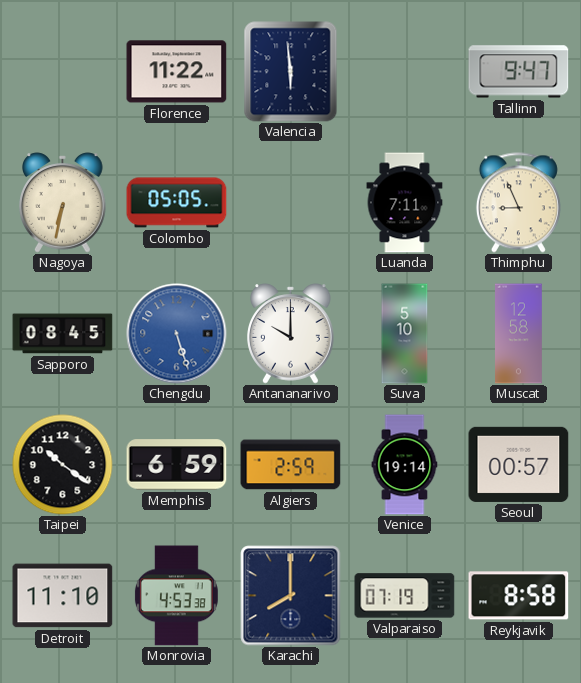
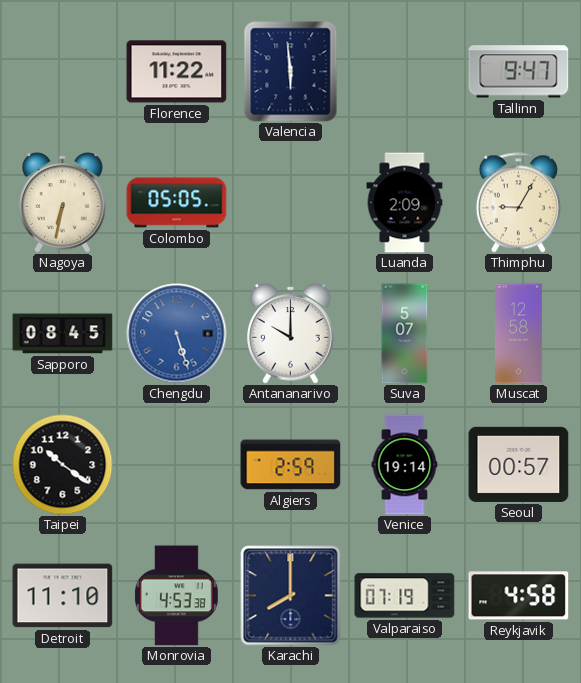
Luanda: 7:11 -> 2:09
Thimphu: 8:56 -> 9:05
Suva: 5:10 -> 5:07
Memphis: 6:59 -> none
Reykjavik: 8:58 -> 4:58
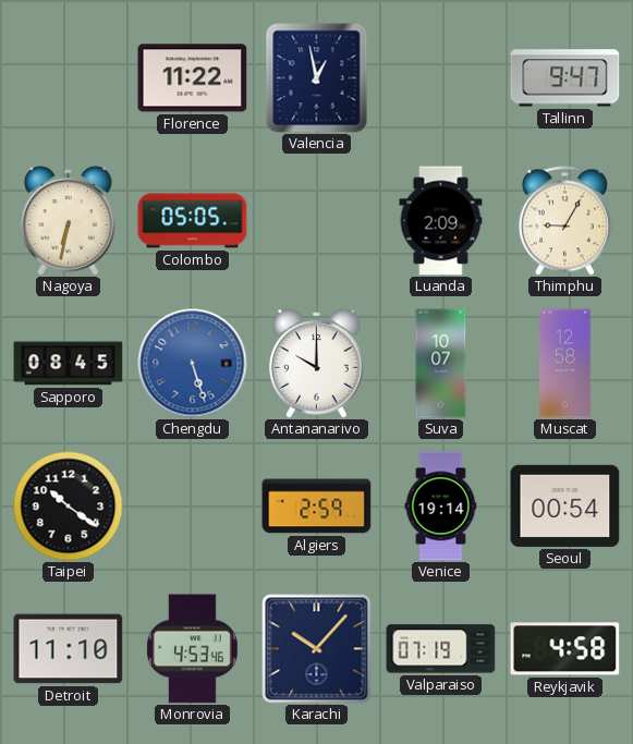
Valencia: 5:59 -> 12:58
Suva: 5:07 -> 10:07
Seoul: 00:57 -> 00:54
Monrovia: 4:53:38 -> 4:53:46
Karachi: 8:00 -> 10:07
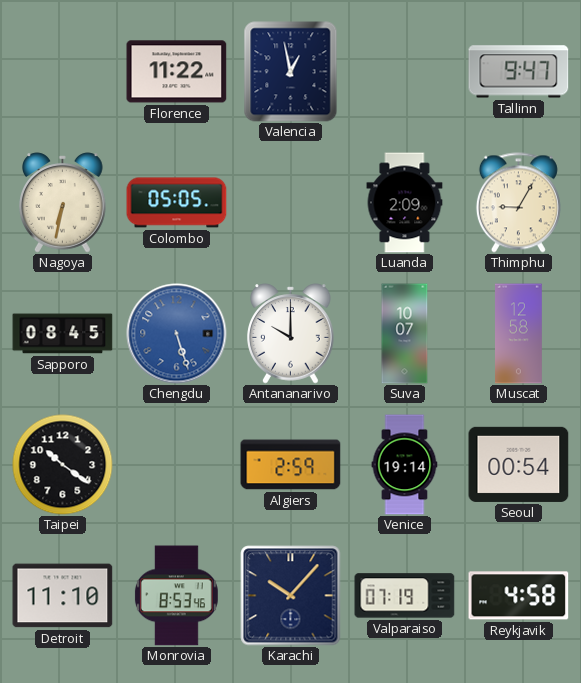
Monrovia: 4:53 -> 8:53
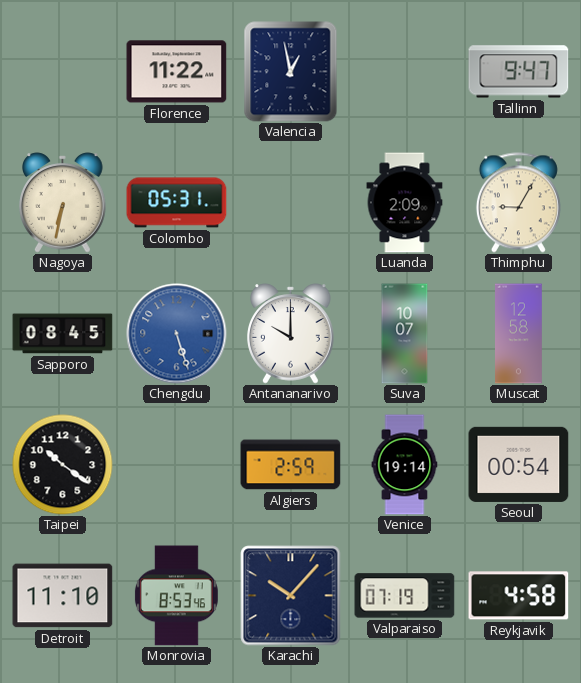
Colombo: 05:05 -> 05:31
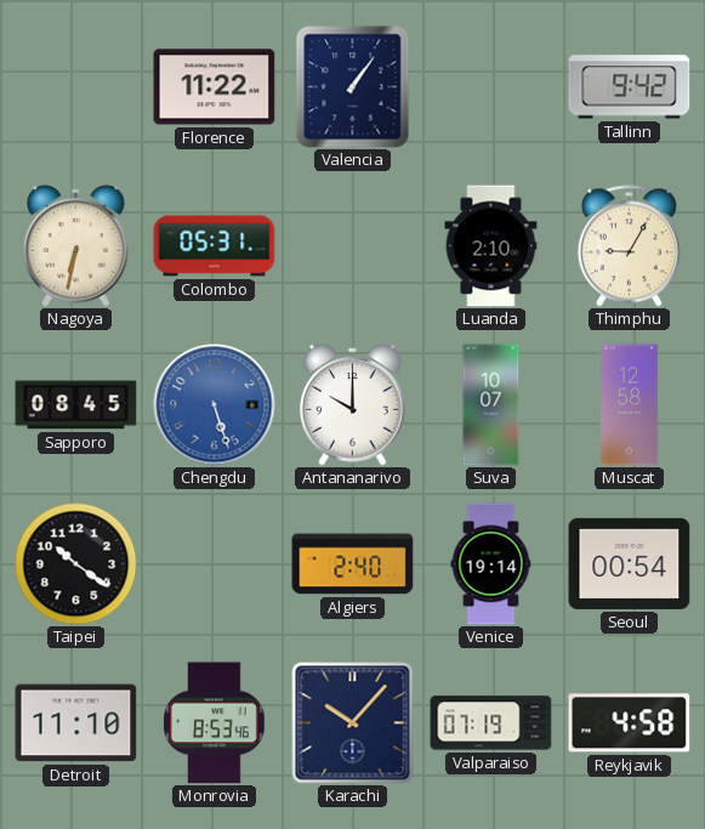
Valencia: 12:58 -> 1:06
Tallinn: 9:47 -> 9:42
Luanda: 2:09 -> 2:10
Algiers: 2:59 -> 2:40
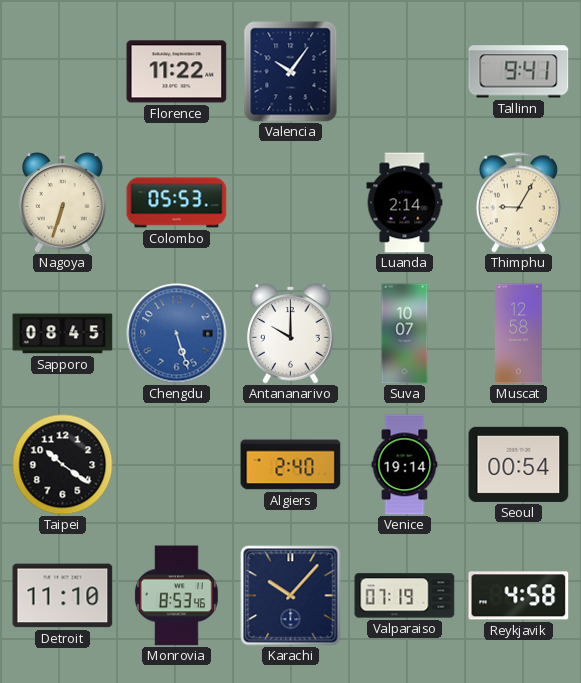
Valencia: 1:06 -> 10:06
Tallinn: 9:42 -> 9:41
Nagoya: 6:32 -> 6:33
Colombo: 05:31 -> 05:53
Luanda: 2:10 -> 2:14
